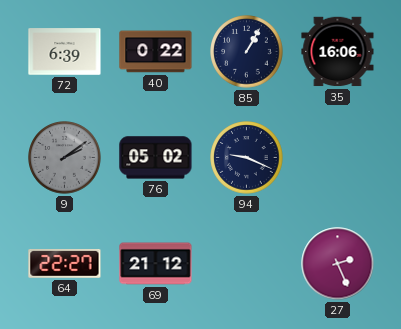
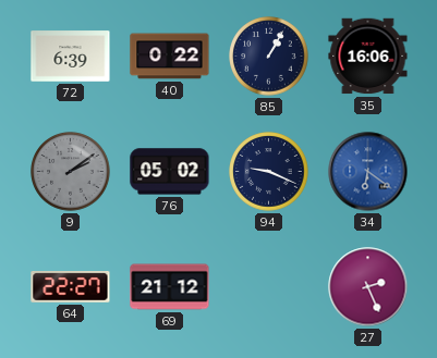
34: none -> 6:21
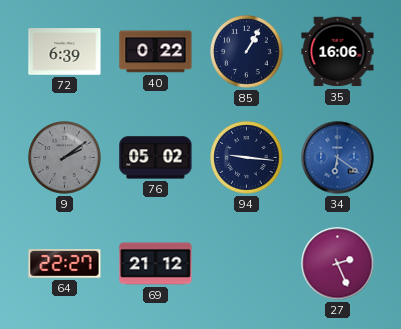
94: 9:19 -> 9:16
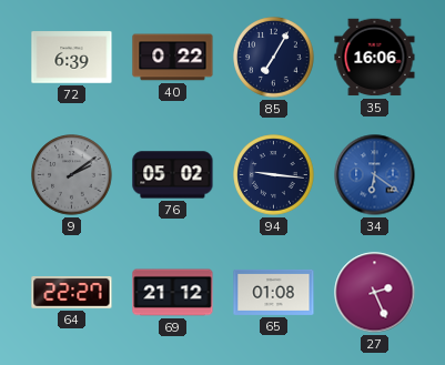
85: 1:05 -> 7:05
65: none -> 01:08
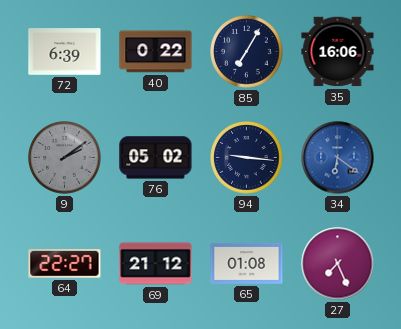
27: 2:26 -> 7:26
